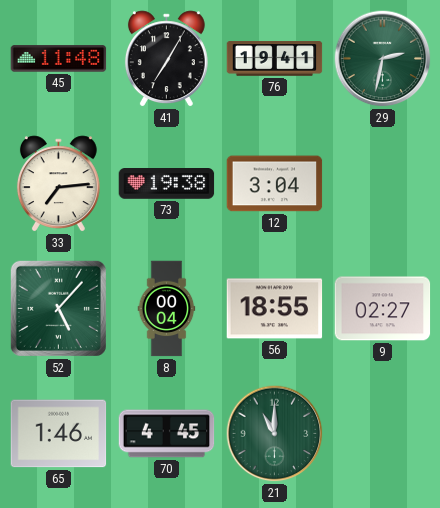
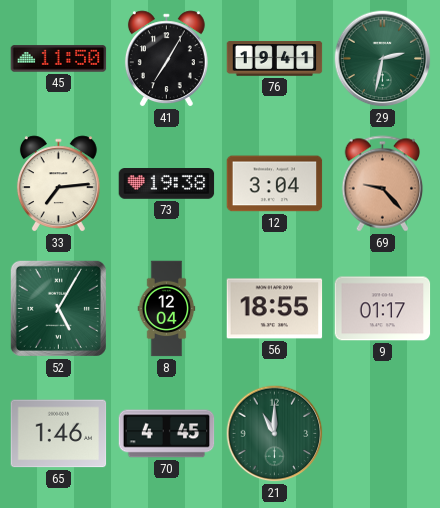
45: 11:48 -> 11:50
69: none -> 9:23
52: 5:07 -> 5:05
8: 00:04 -> 12:04
9: 02:27 -> 01:17
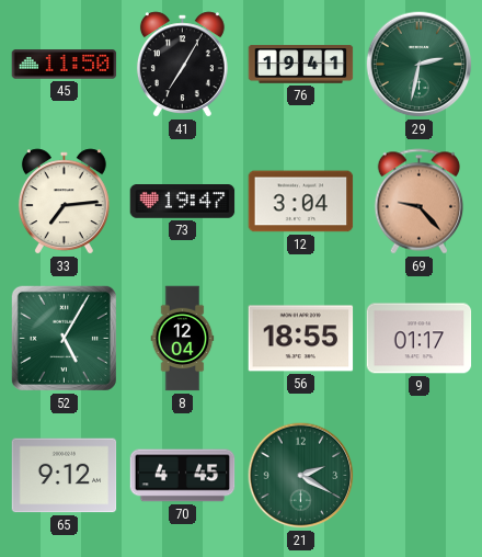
73: 19:38 -> 19:47
65: 1:46 -> 9:12
21: 11:00 -> 2:20
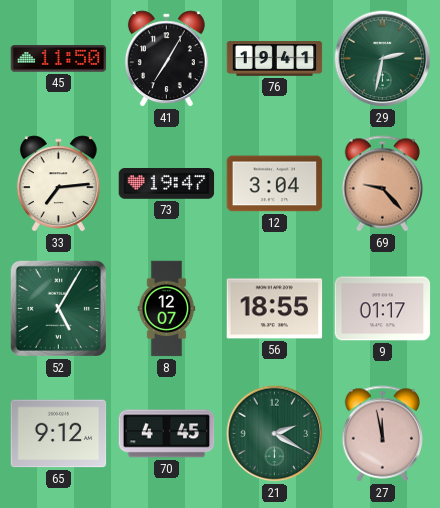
8: 12:04 -> 12:07
27: none -> 11:58
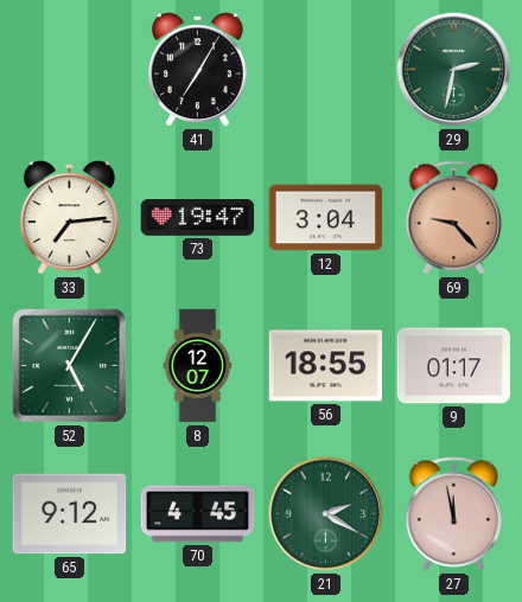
45: 11:50 -> none
76: 19:41 -> none
